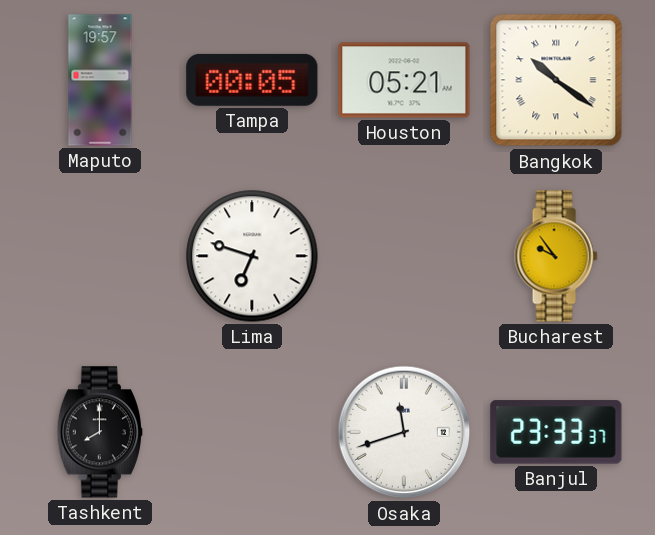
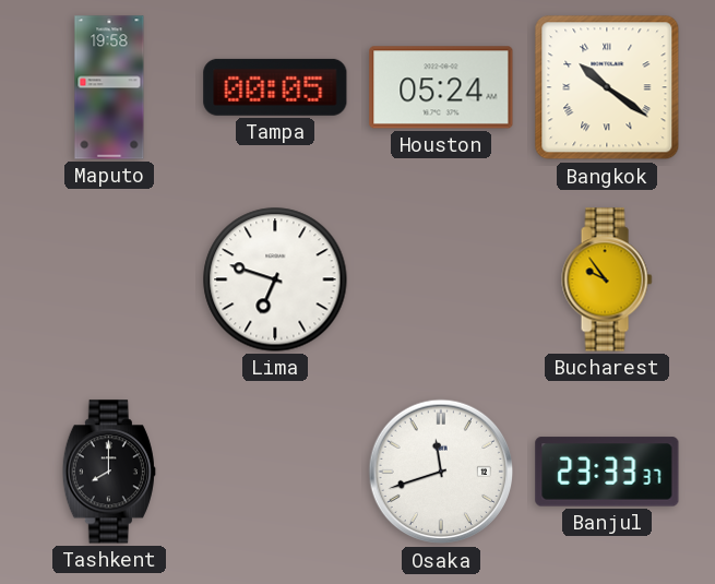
Maputo: 19:57 -> 19:58
Houston: 05:21 -> 05:24
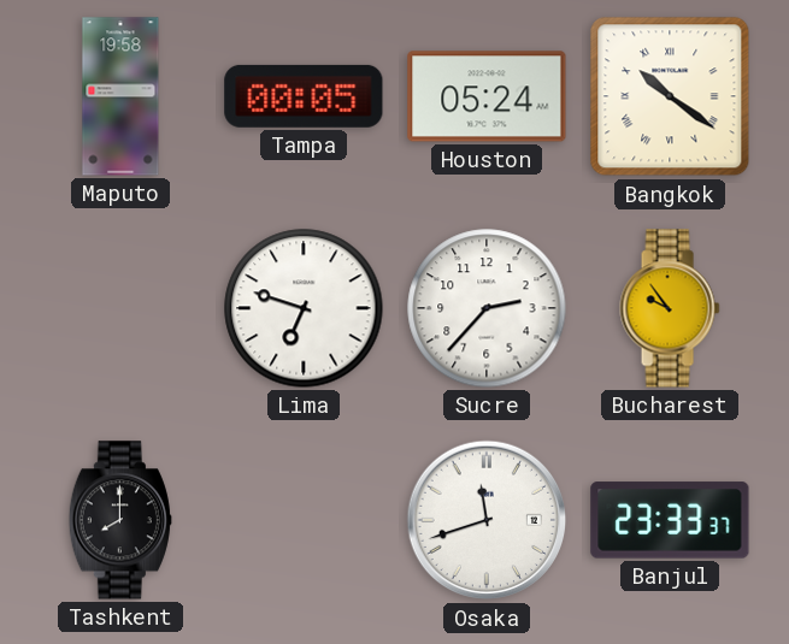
Sucre: none -> 2:37
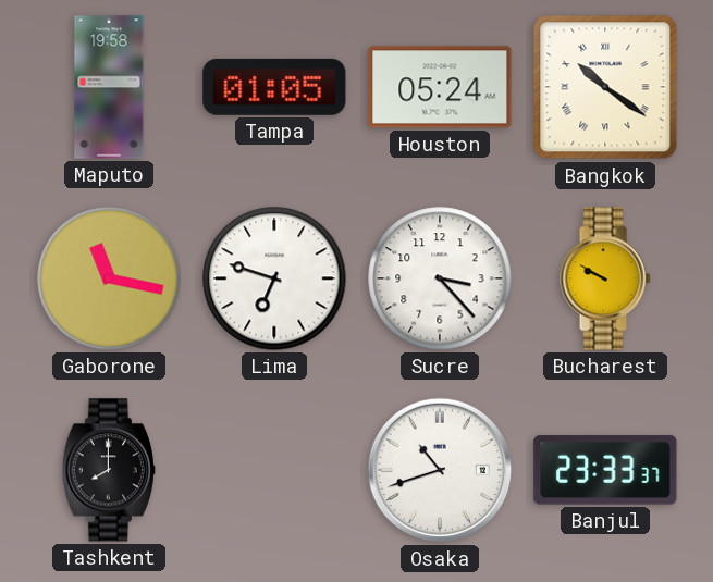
Tampa: 00:05 -> 01:05
Gaborone: none -> 11:17
Sucre: 2:37 -> 3:23
Bucharest: 9:54 -> 9:50
Osaka: 11:42 -> 10:42
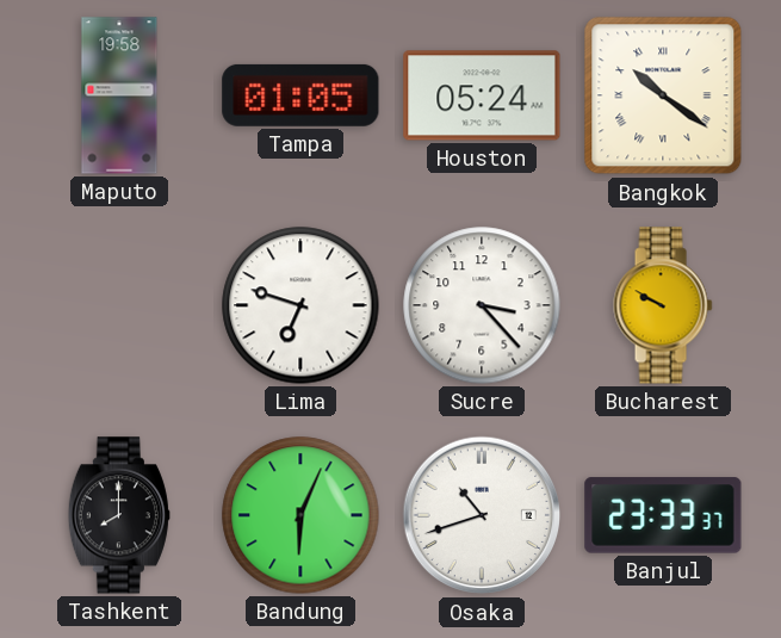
Gaborone: 11:17 -> none
Bandung: none -> 6:04
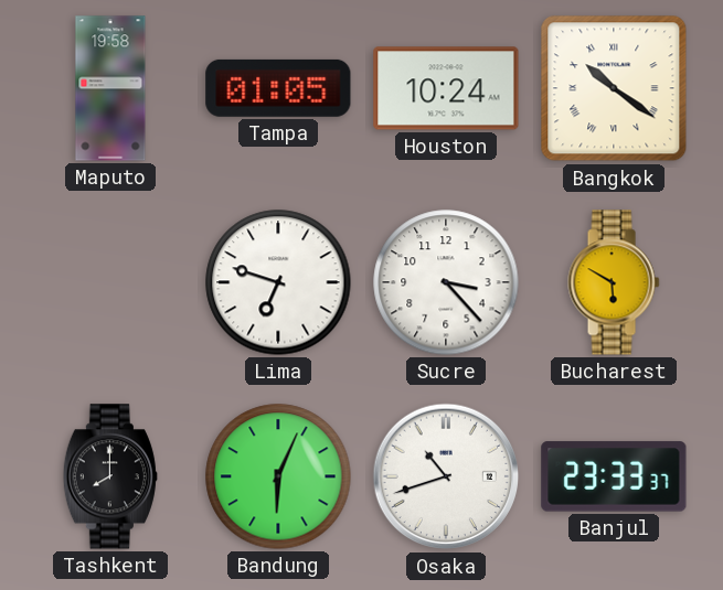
Houston: 05:24 -> 10:24
Bucharest: 9:50 -> 5:50
